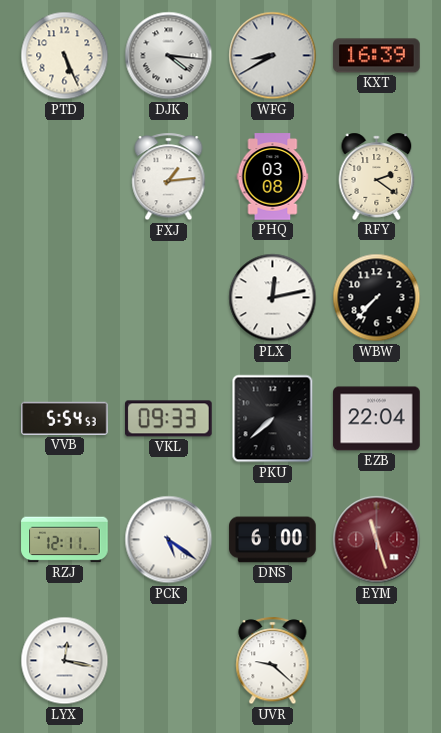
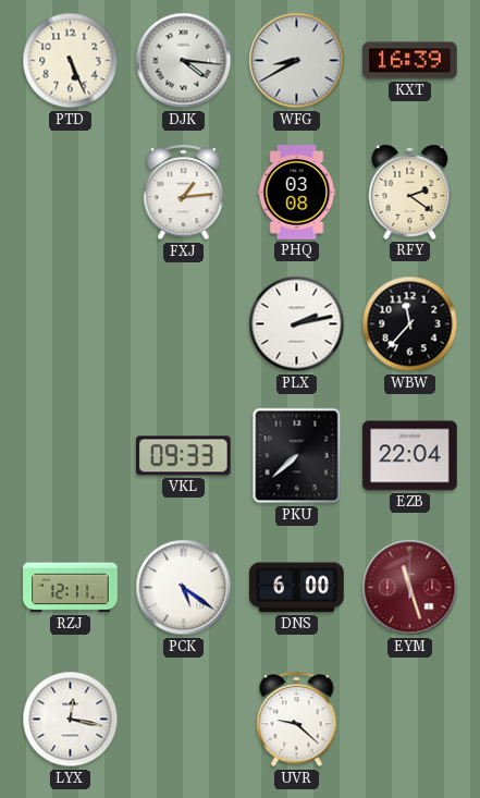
PLX: 12:13 -> 2:13
WBW: 7:37 -> 11:37
VVB: 5:54 -> none
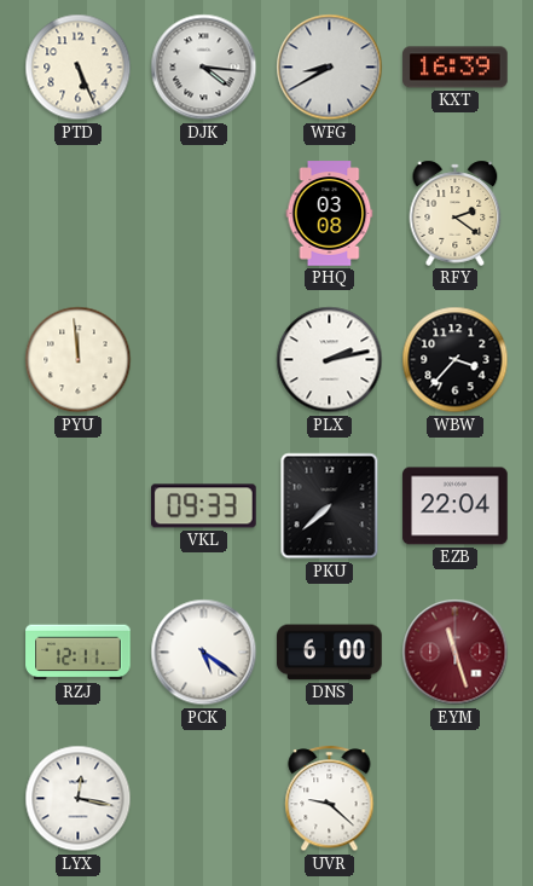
FXJ: 1:14 -> none
PYU: none -> 11:59
WBW: 11:37 -> 3:37
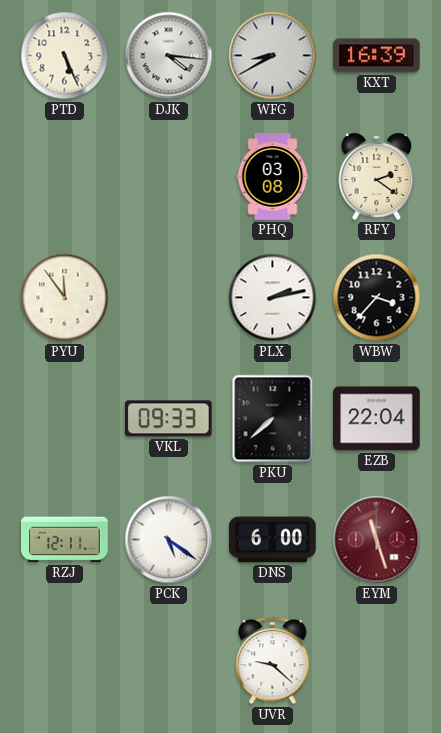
PYU: 11:59 -> 11:54
LYX: 12:17 -> none
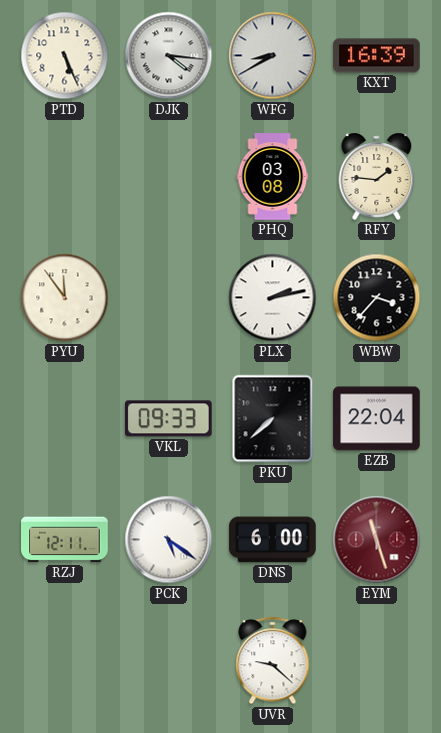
RFY: 2:21 -> 1:46
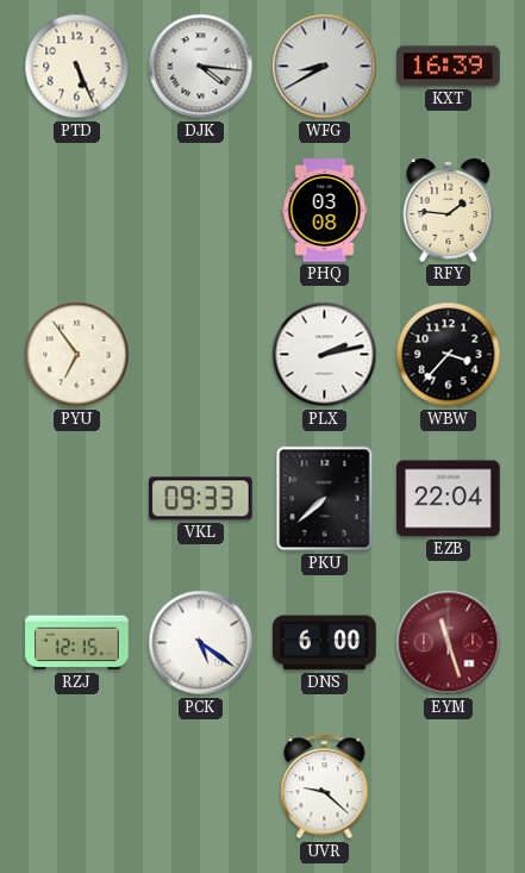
PYU: 11:54 -> 6:54
RZJ: 12:11 -> 12:15
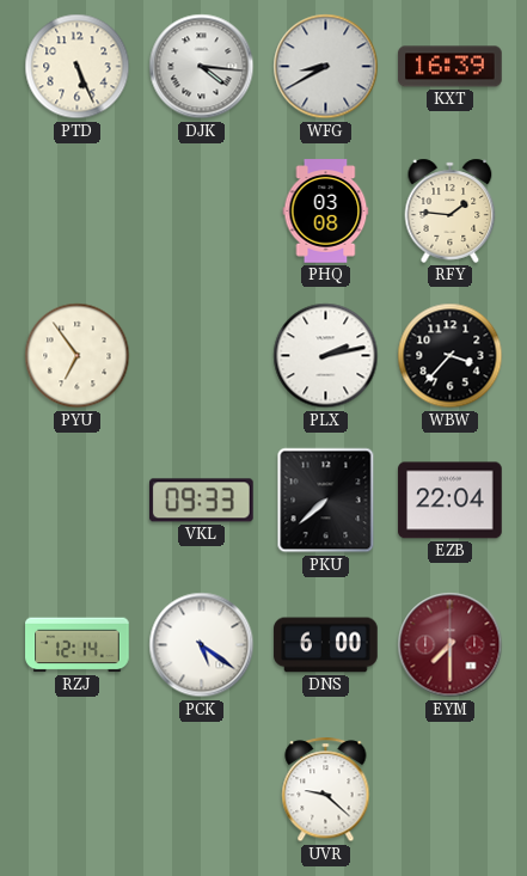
RZJ: 12:15 -> 12:14
EYM: 11:27 -> 7:30
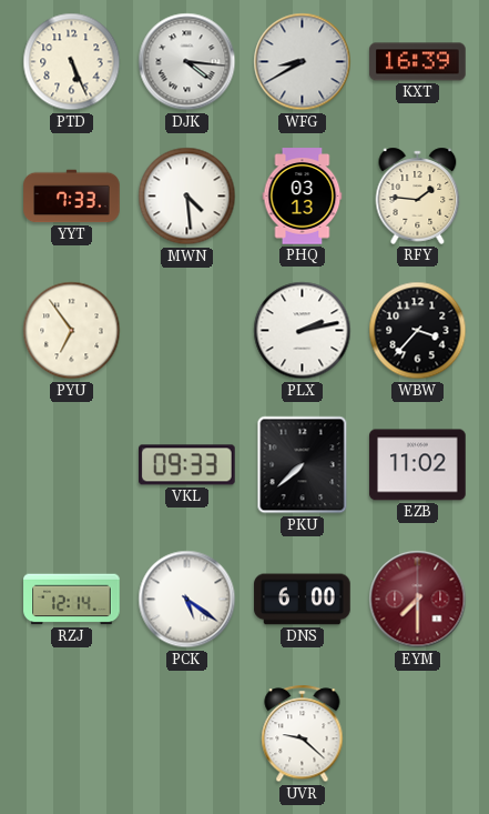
YYT: none -> 7:33
MWN: none -> 4:29
PHQ: 03:08 -> 03:13
EZB: 22:04 -> 11:02
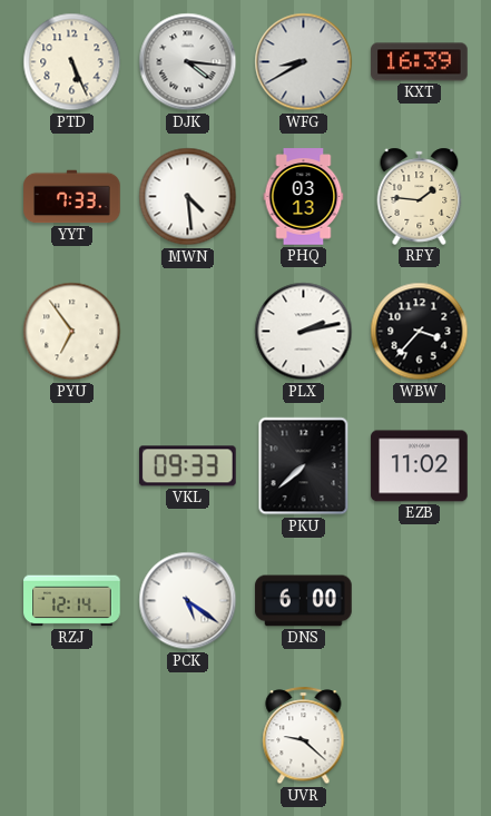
EYM: 7:30 -> none
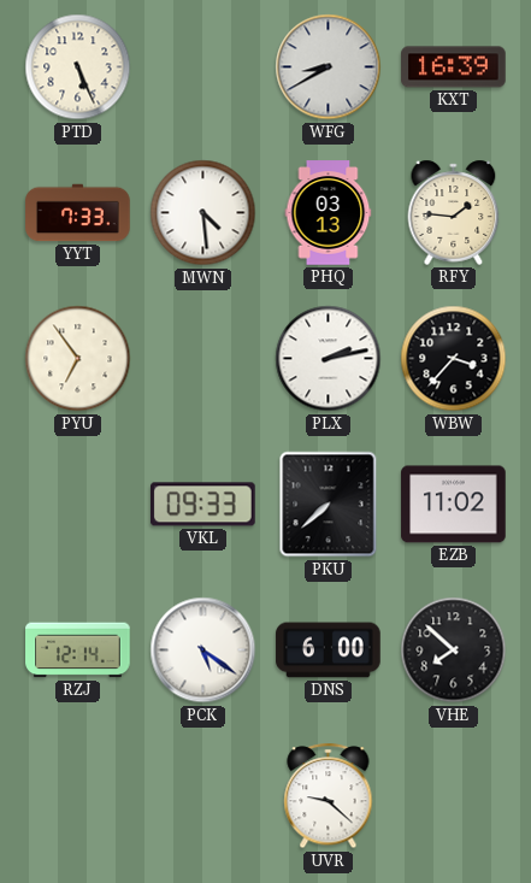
DJK: 4:16 -> none
VHE: none -> 7:52
